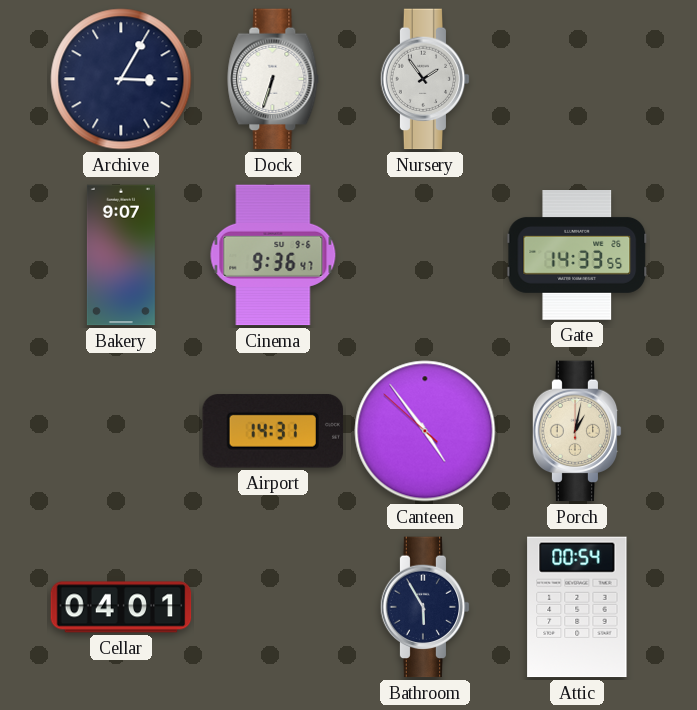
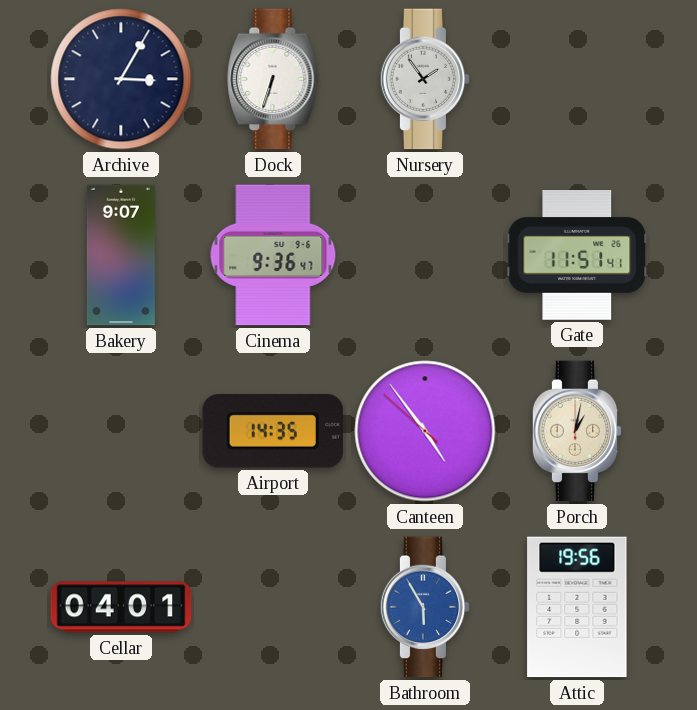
Gate: 14:33 -> 11:51
Airport: 14:31 -> 14:35
Bathroom dial: navy -> blue
Attic: 00:54 -> 19:56
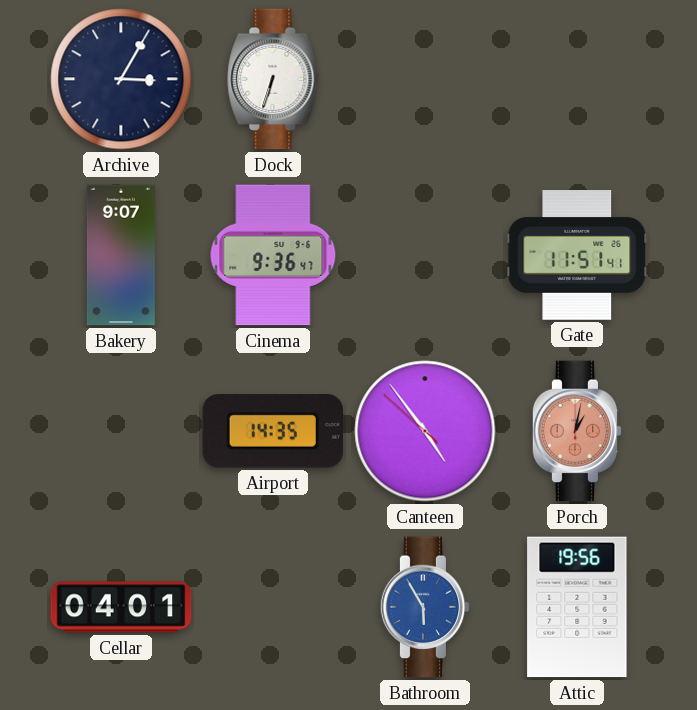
Nursery: 1:54 -> none
Porch dial: cream -> salmon
